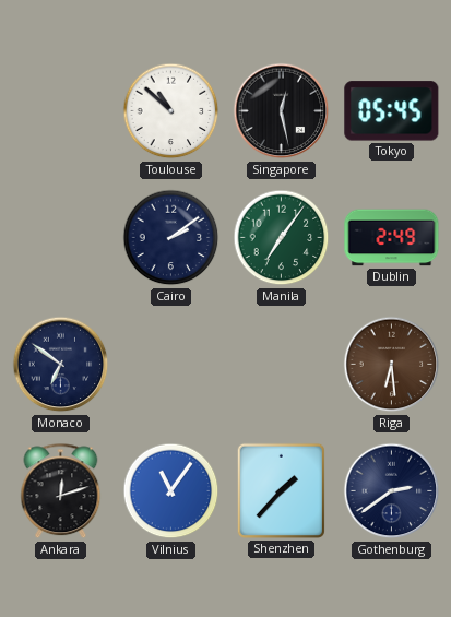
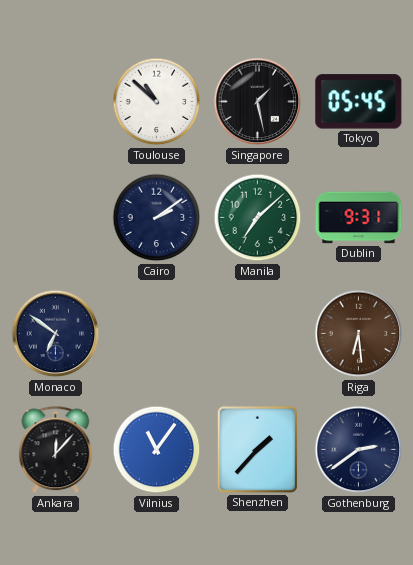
Singapore: 12:28 -> 1:28
Manila: 7:06 -> 7:08
Dublin: 2:49 -> 9:31
Ankara: 12:12 -> 12:07
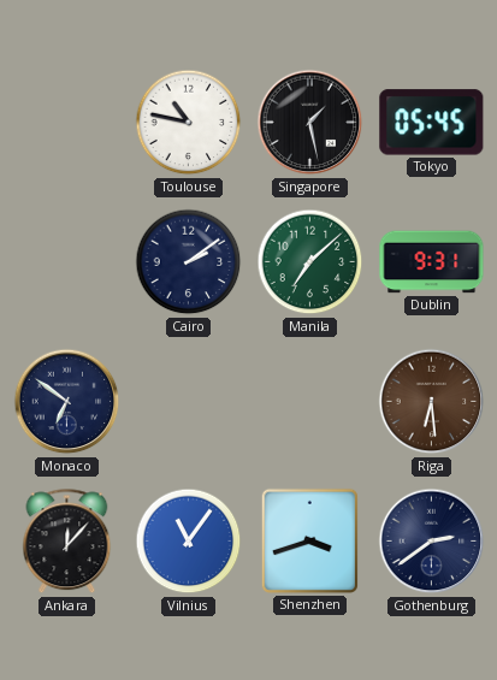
Toulouse: 10:52 -> 10:47
Shenzhen: 1:37 -> 3:42
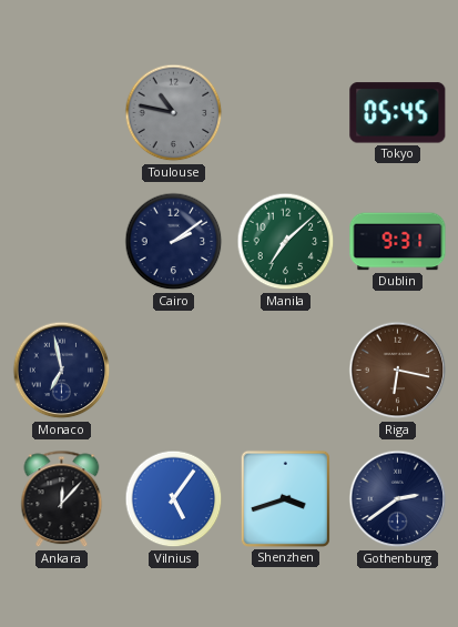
Toulouse dial: white -> grey
Singapore: 1:28 -> none
Monaco: 6:51 -> 6:58
Riga: 6:29 -> 6:17
Vilnius: 11:06 -> 5:06
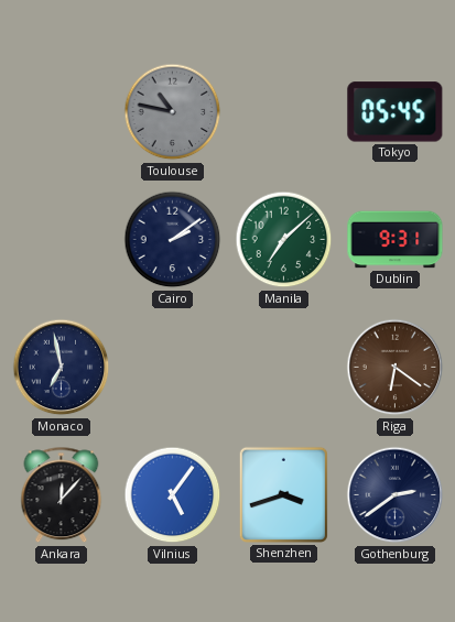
Riga: 6:17 -> 6:21
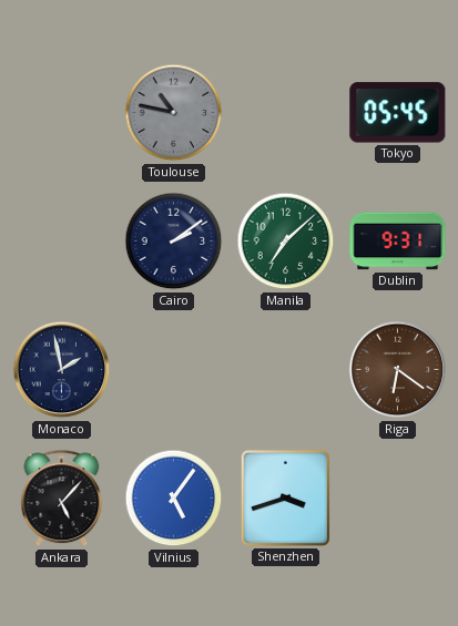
Monaco: 6:58 -> 1:58
Ankara: 12:07 -> 5:07
Gothenburg: 2:39 -> none
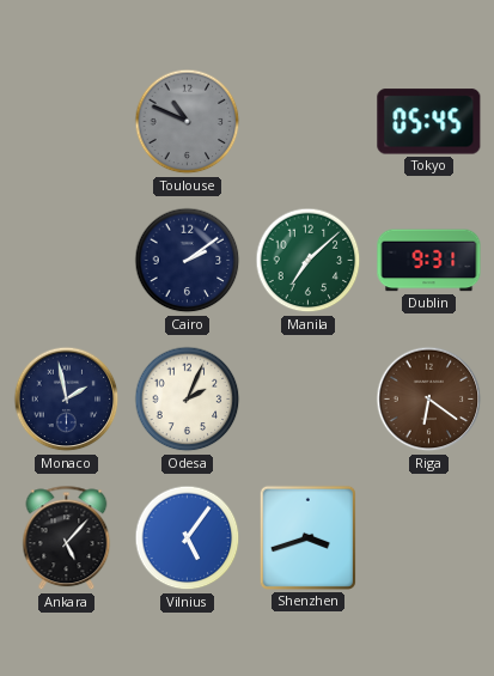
Toulouse: 10:47 -> 10:49
Odesa: none -> 2:04
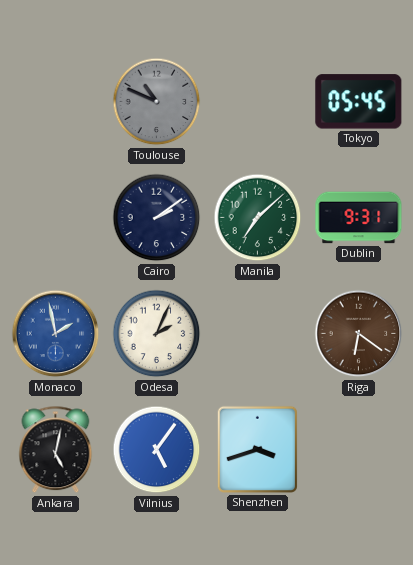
Monaco dial: navy -> blue
Ankara: 5:07 -> 5:02
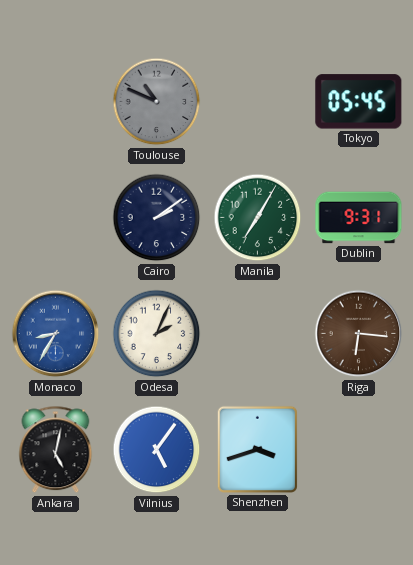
Manila: 7:08 -> 7:05
Monaco: 1:58 -> 8:35
Riga: 6:21 -> 6:16
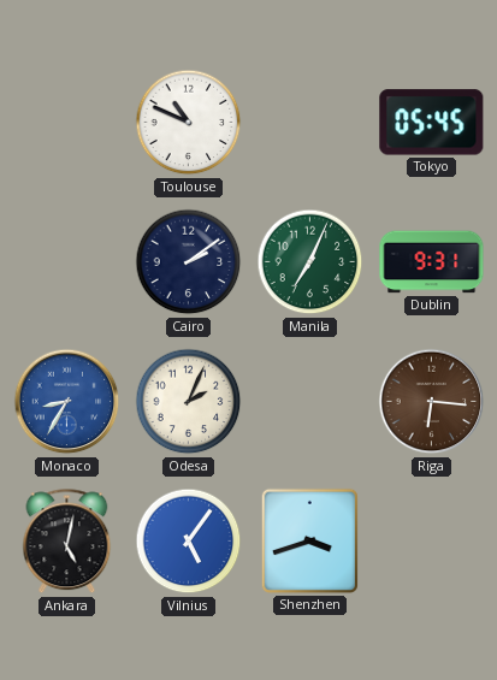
Toulouse dial: grey -> white
Manila: 7:05 -> 7:04
